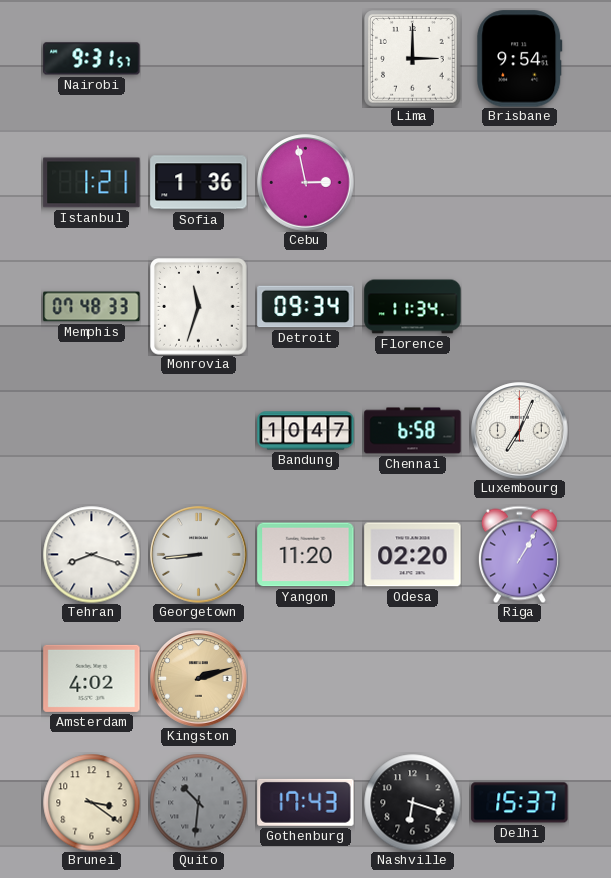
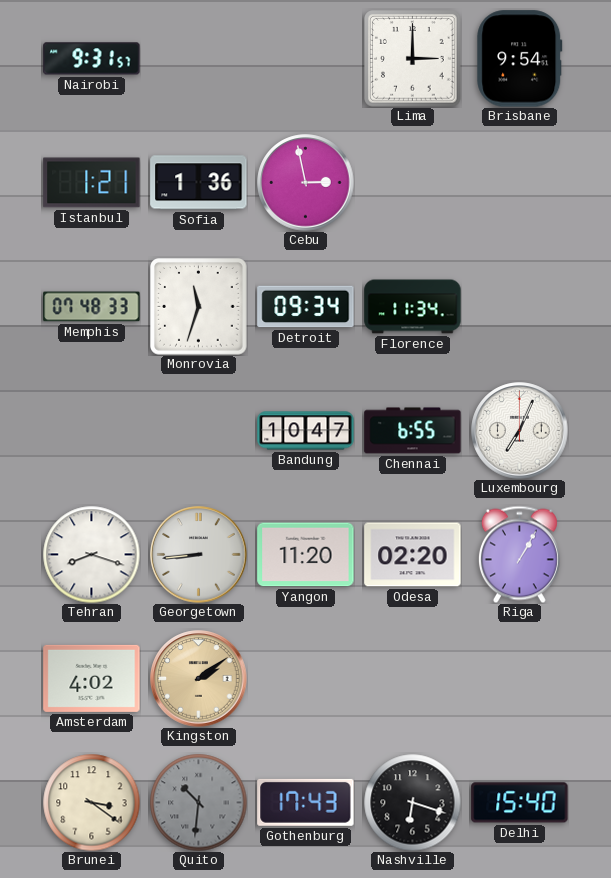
Chennai: 6:58 -> 6:55
Kingston: 2:12 -> 2:09
Delhi: 15:37 -> 15:40
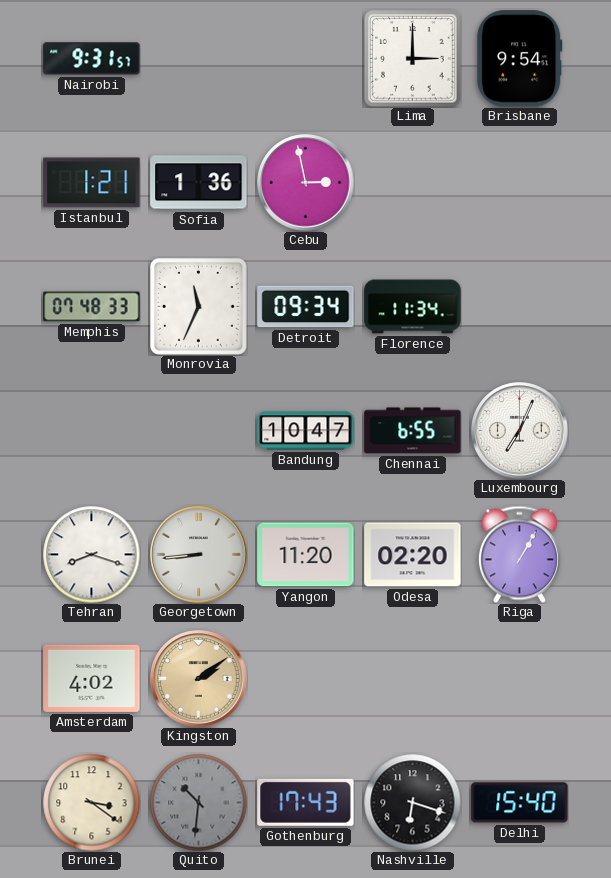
Monrovia: 11:33 -> 11:34
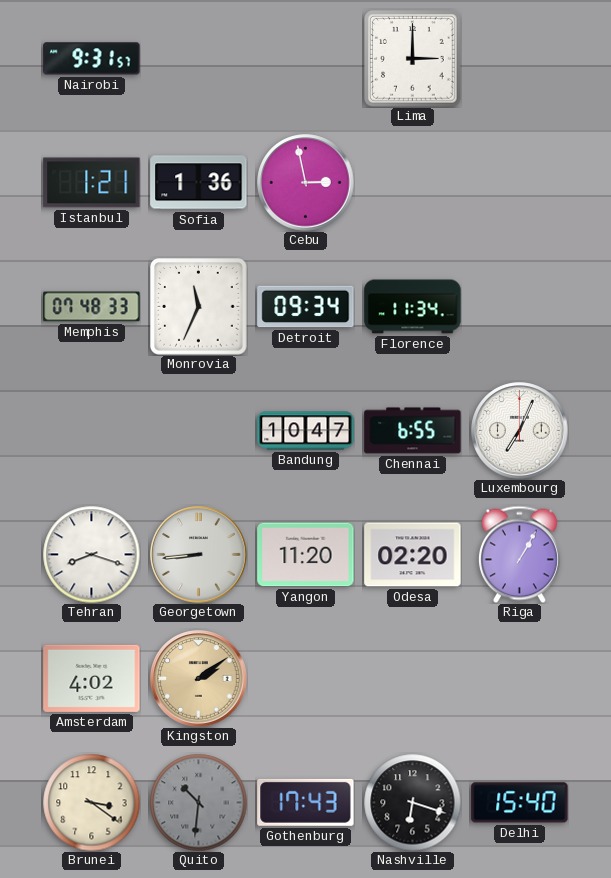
Brisbane: 9:54 -> none
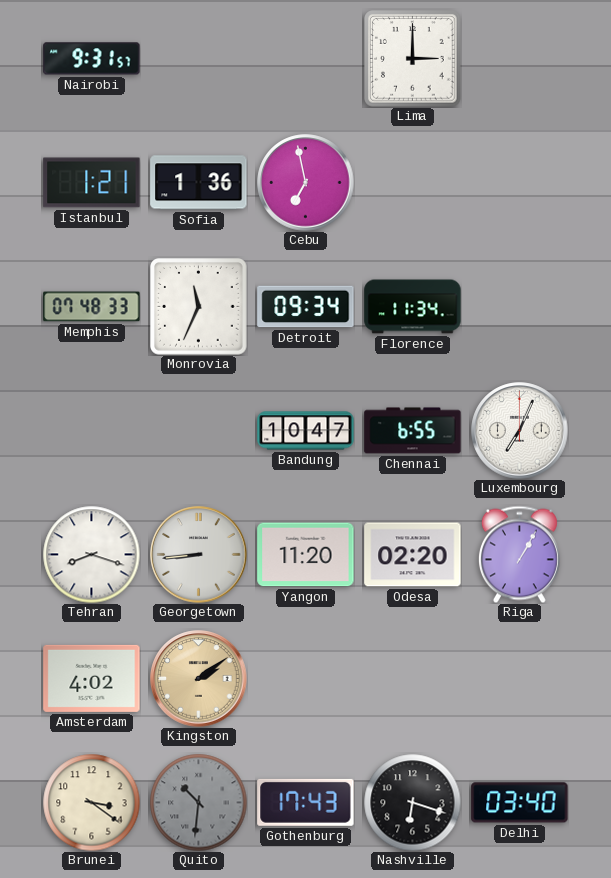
Cebu: 2:58 -> 6:58
Delhi: 15:40 -> 03:40
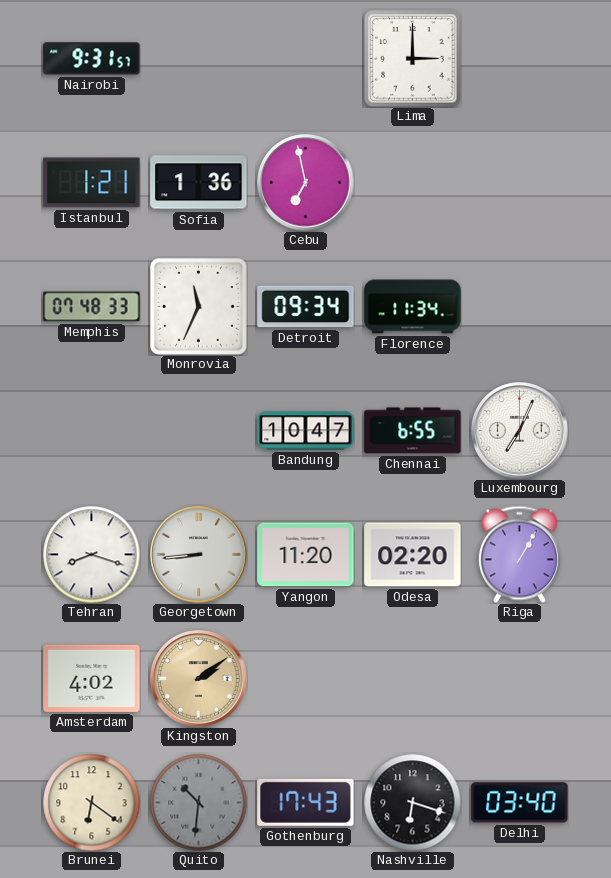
Brunei: 3:21 -> 6:21
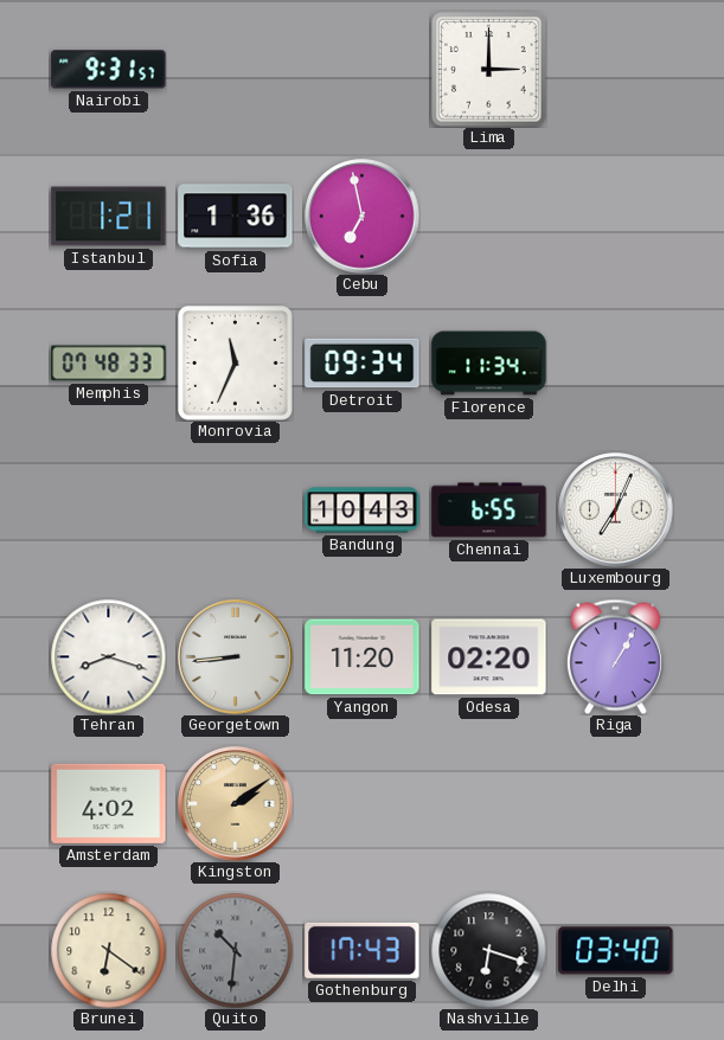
Bandung: 10:47 -> 10:43
